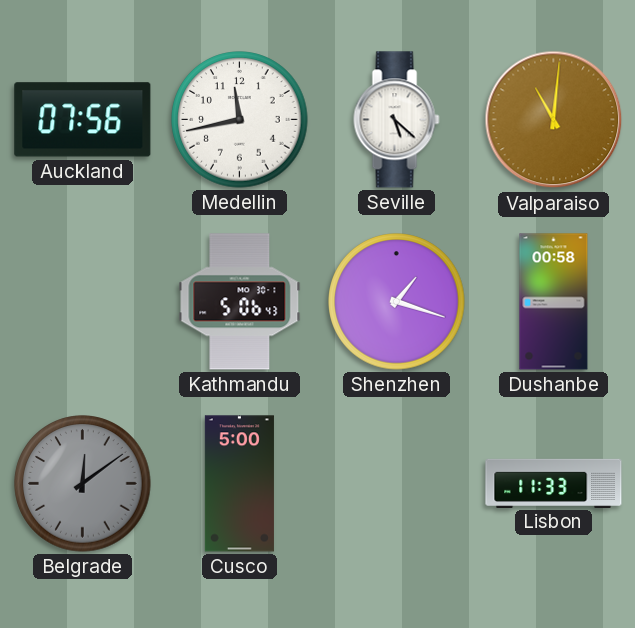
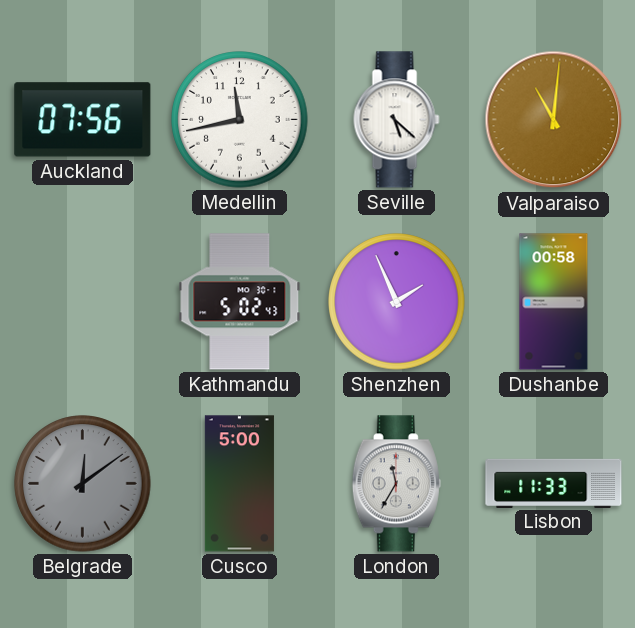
Kathmandu: 5:06 -> 5:02
Shenzhen: 1:18 -> 1:56
London: none -> 11:35
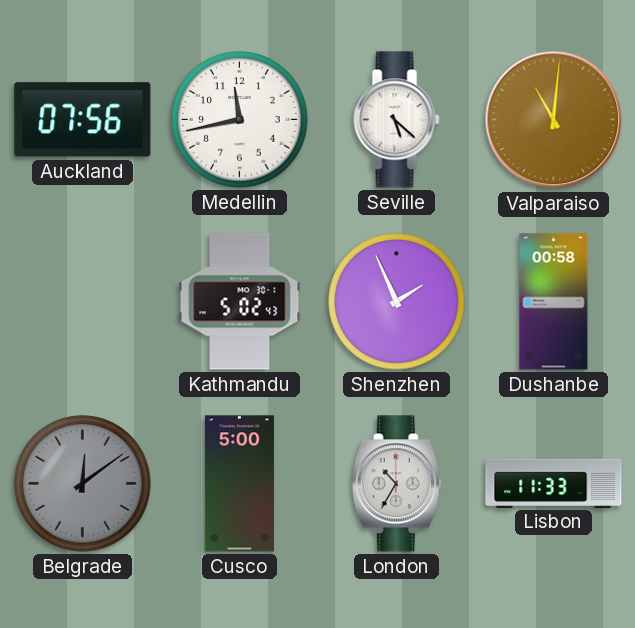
London: 11:35 -> 10:35
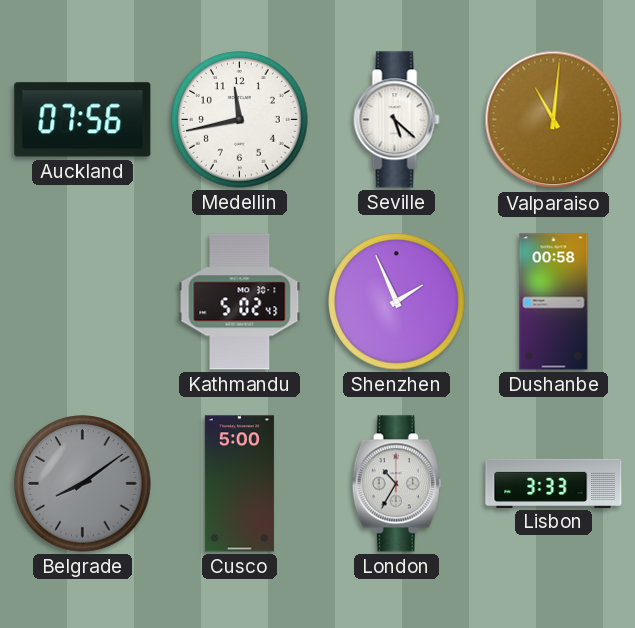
Belgrade: 12:09 -> 8:09
Lisbon: 11:33 -> 3:33
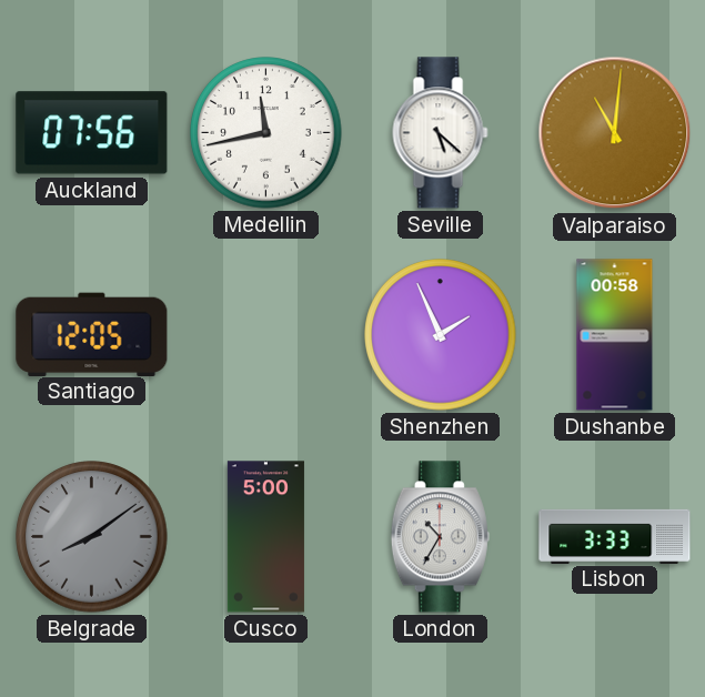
Santiago: none -> 12:05
Kathmandu: 5:02 -> none
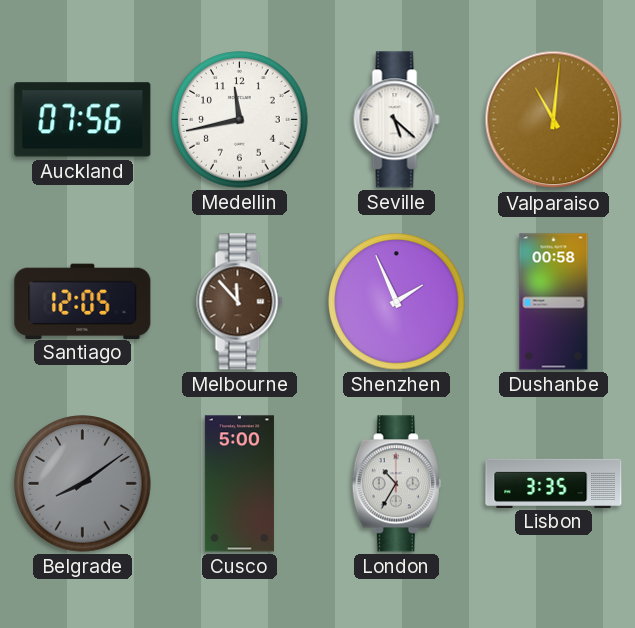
Melbourne: none -> 11:53
Lisbon: 3:33 -> 3:35
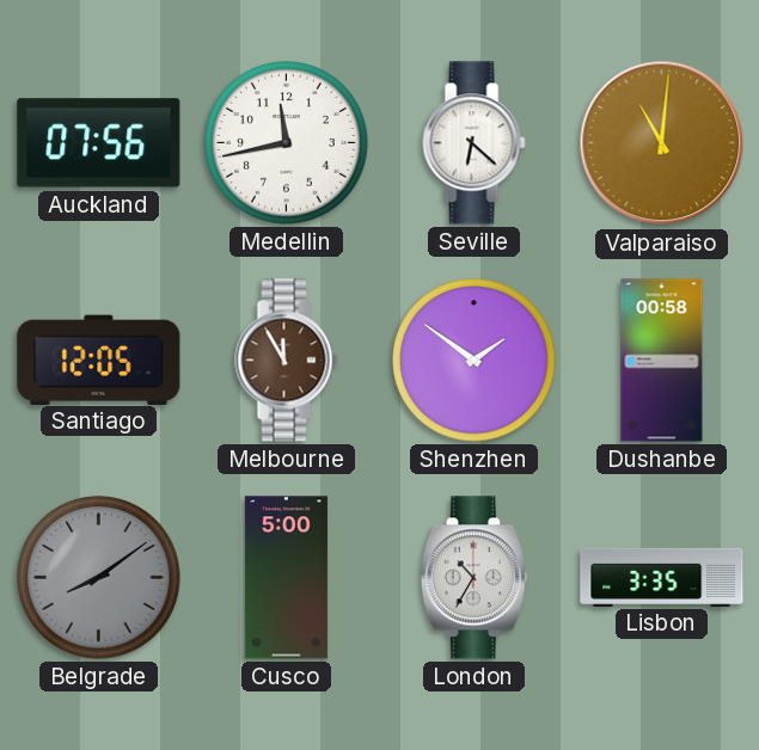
Seville: 5:22 -> 6:22
Melbourne: 11:53 -> 11:55
Shenzhen: 1:56 -> 1:51
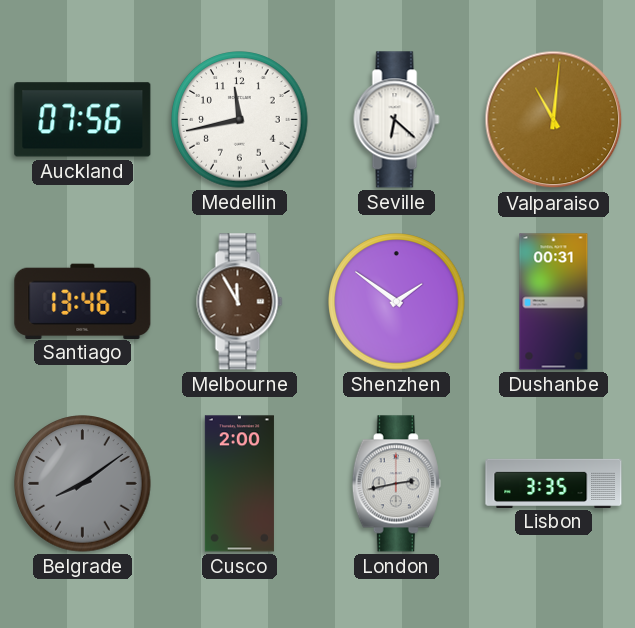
Santiago: 12:05 -> 13:46
Dushanbe: 00:58 -> 00:31
Cusco: 5:00 -> 2:00
London: 10:35 -> 2:43
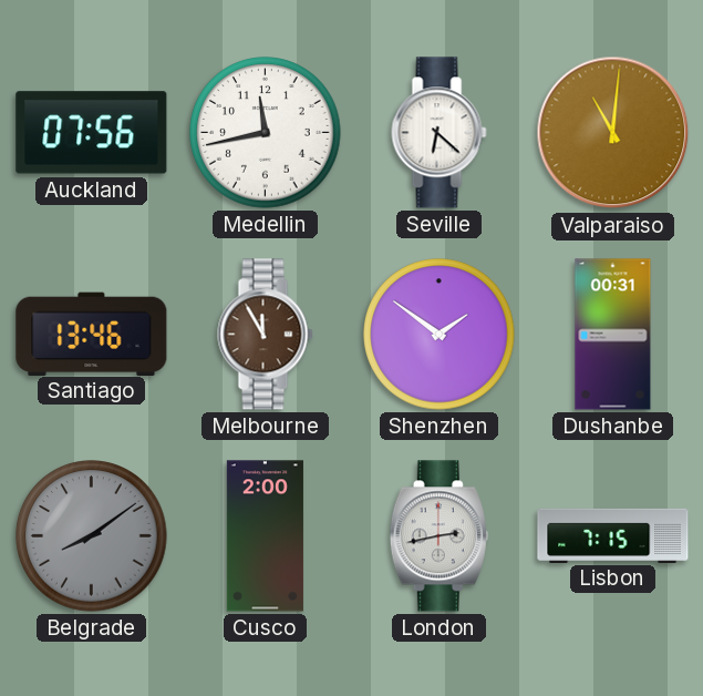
Lisbon: 3:35 -> 7:15
